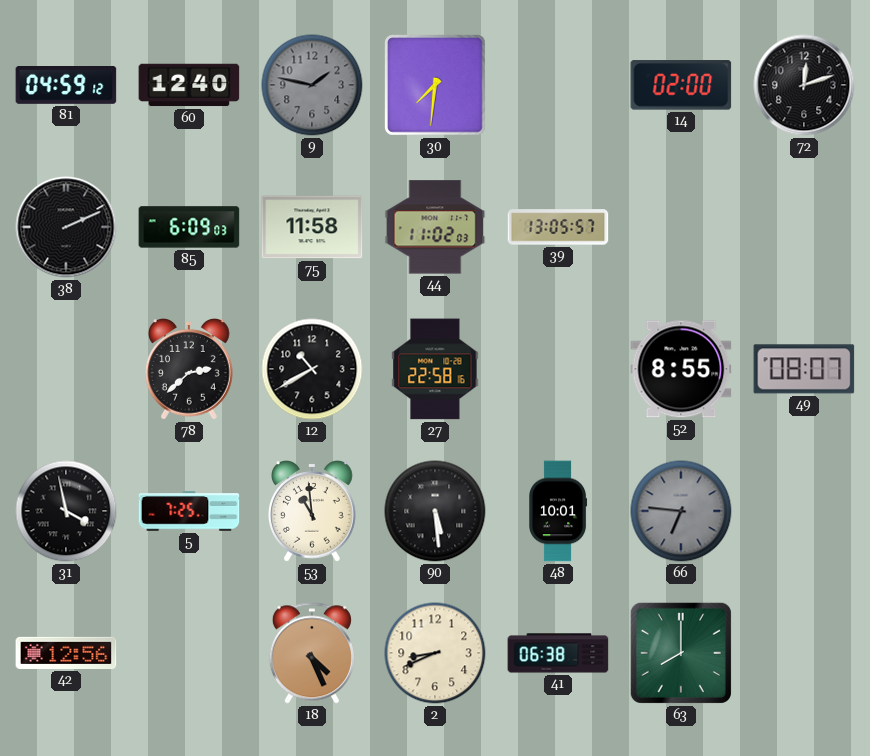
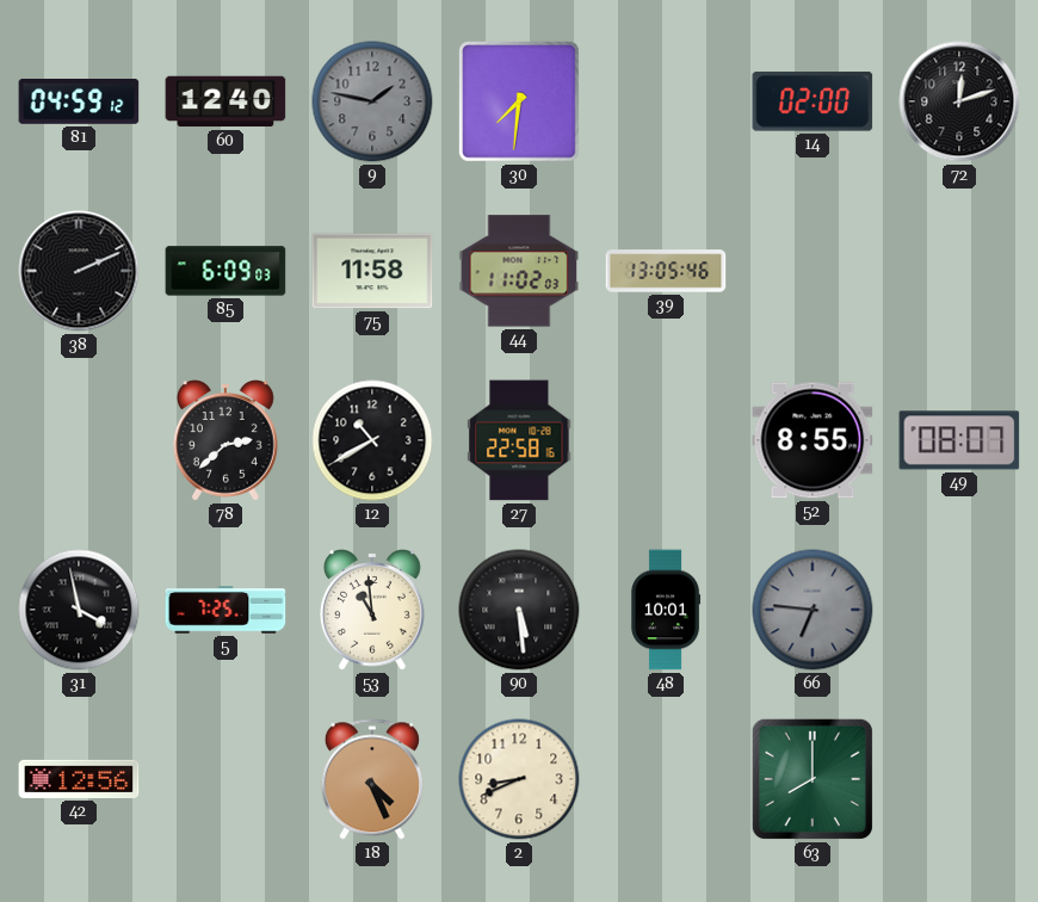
39: 13:05:57 -> 13:05:46
41: 06:38 -> none
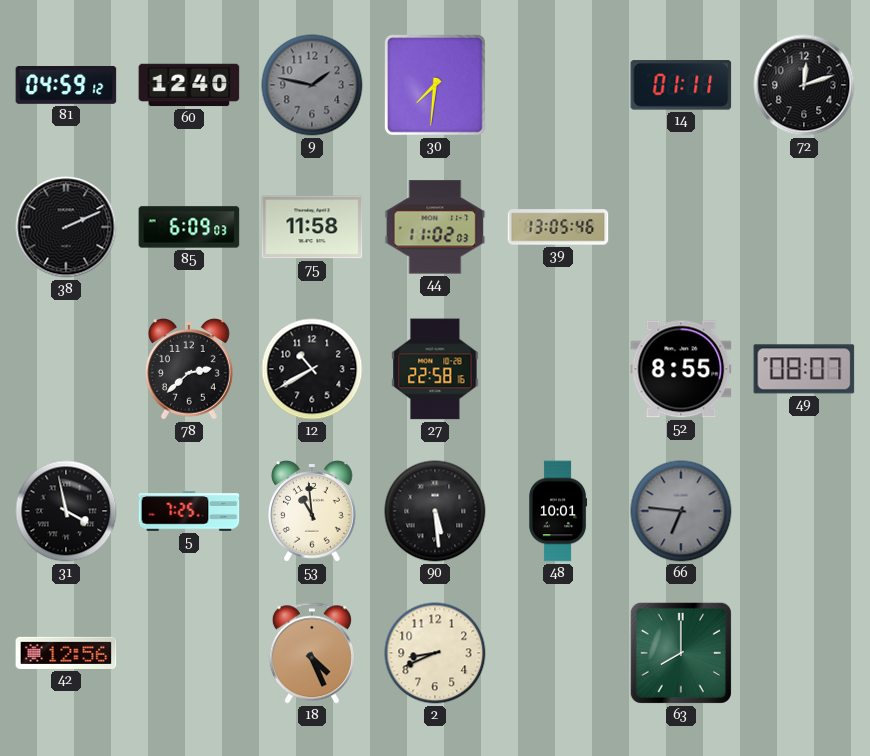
14: 02:00 -> 01:11
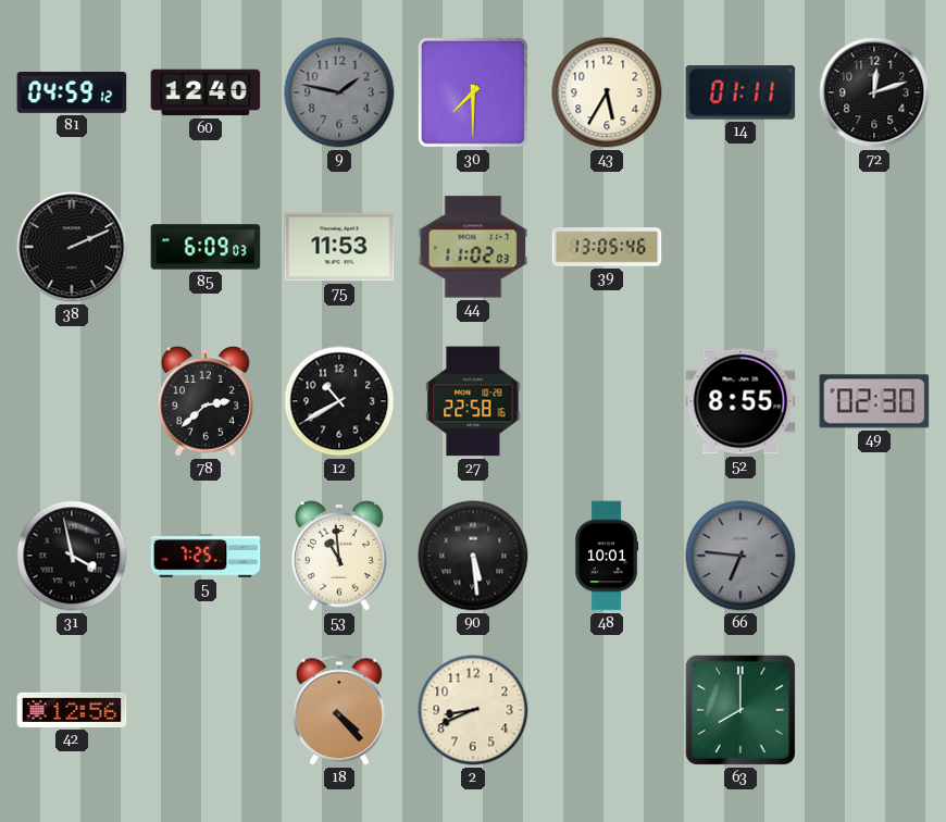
30: 7:31 -> 7:30
43: none -> 5:35
75: 11:58 -> 11:53
49: 08:07 -> 02:30
18: 4:26 -> 4:23
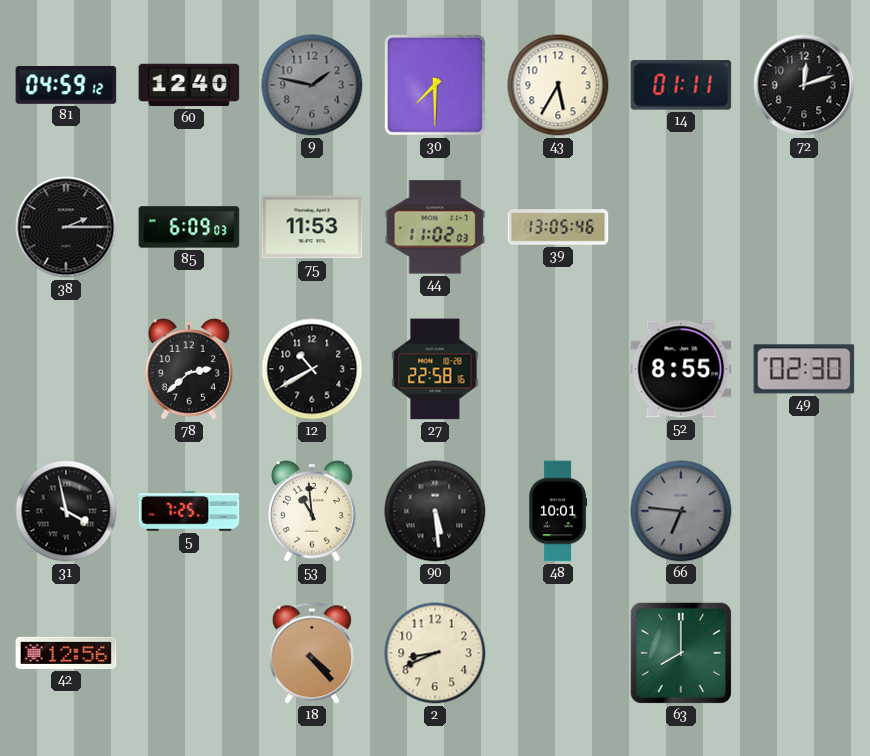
38: 2:11 -> 2:15
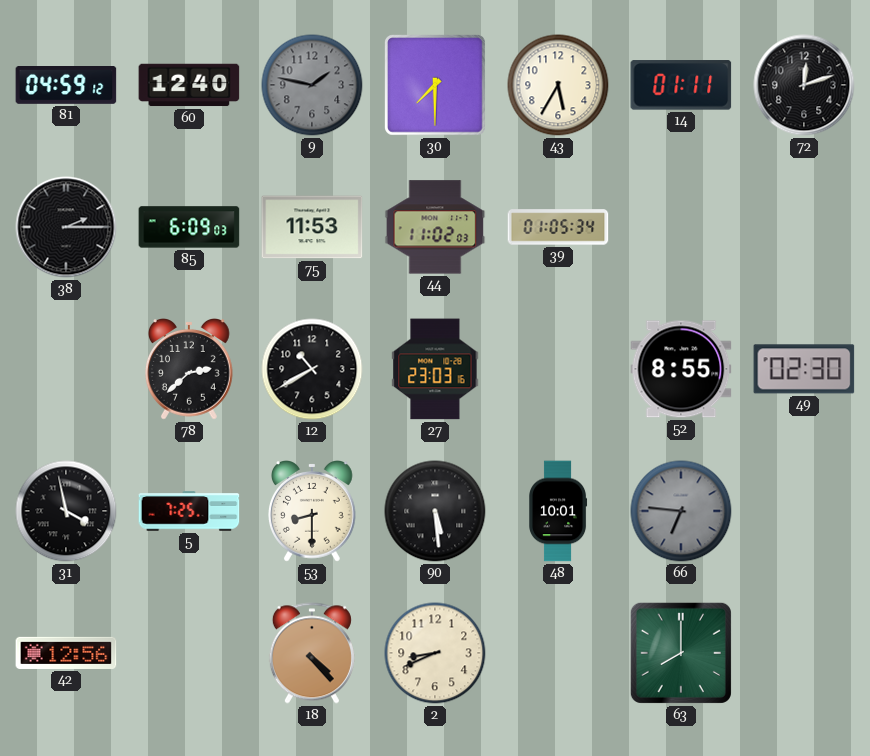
39: 13:05 -> 01:05
27: 22:58 -> 23:03
53: 10:59 -> 8:30
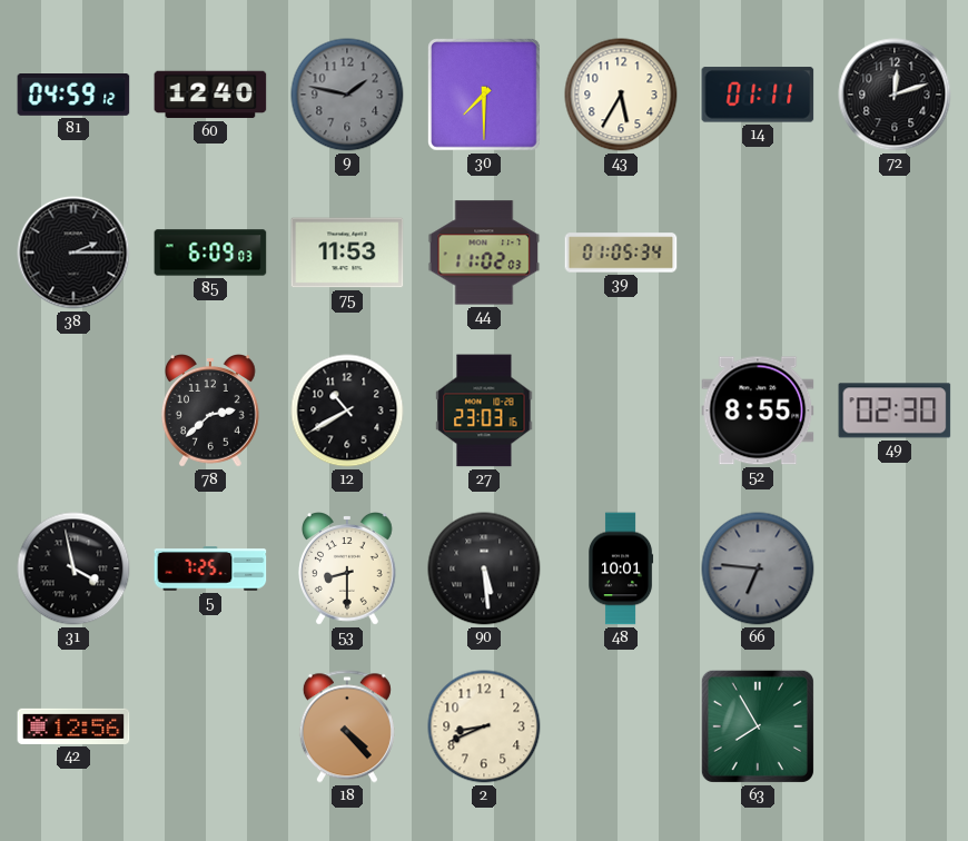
63: 8:00 -> 7:55
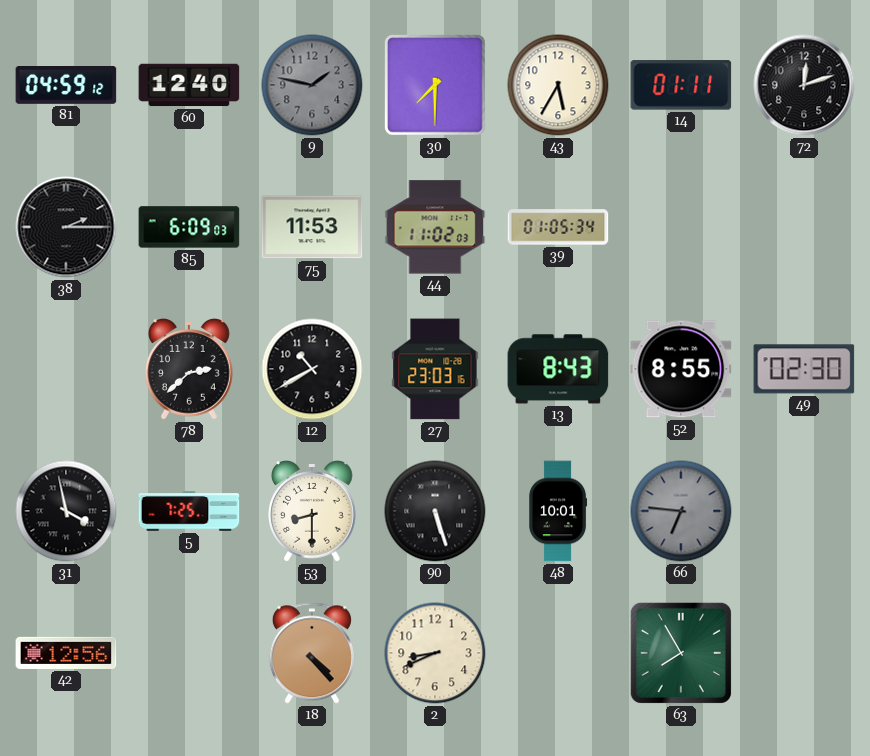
13: none -> 8:43
90: 5:29 -> 5:27
